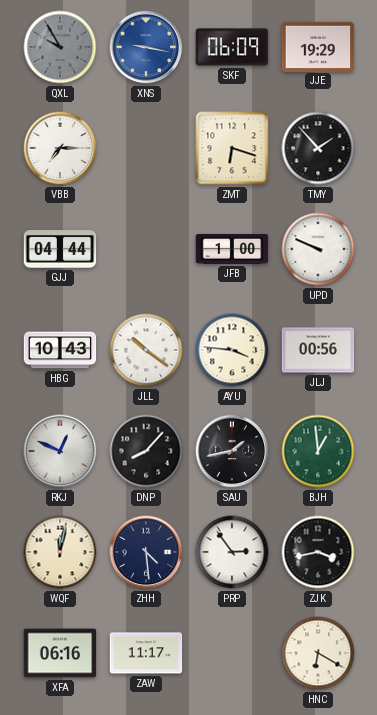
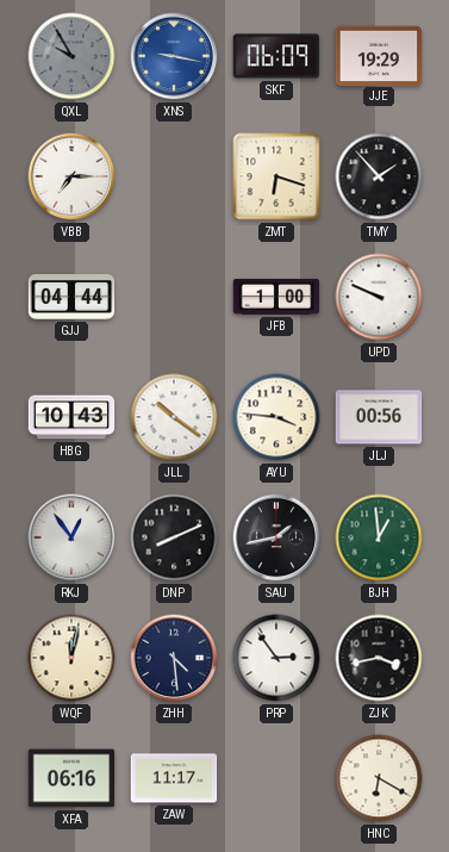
RKJ: 12:49 -> 12:54
DNP: 8:07 -> 8:11
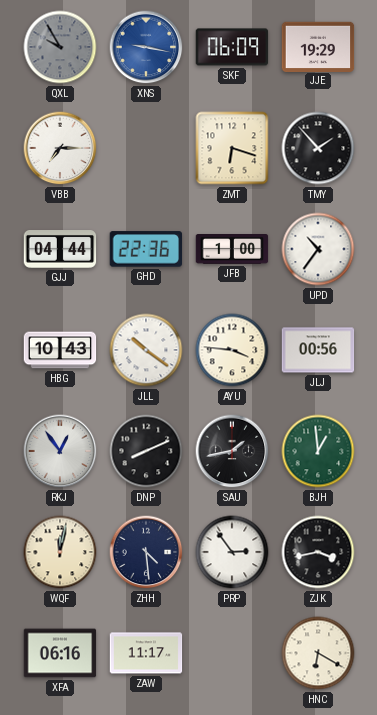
GHD: none -> 22:36
UPD: 9:49 -> 10:36
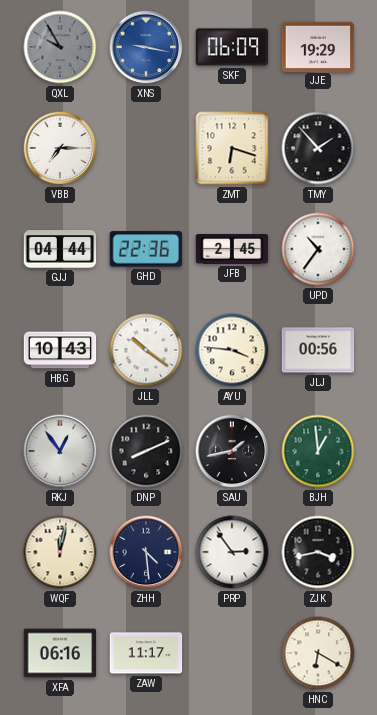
JFB: 1:00 -> 2:45
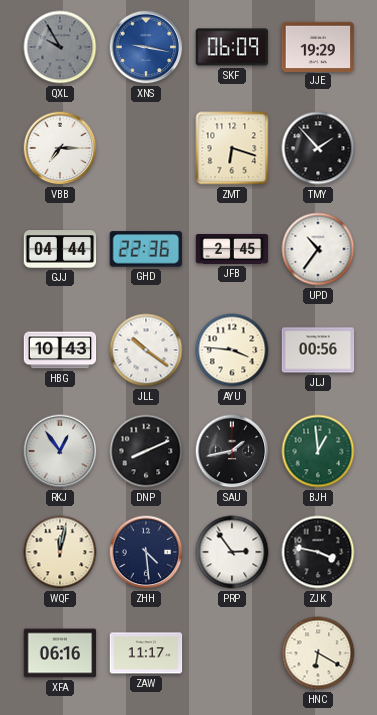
ZJK: 3:43 -> 3:47
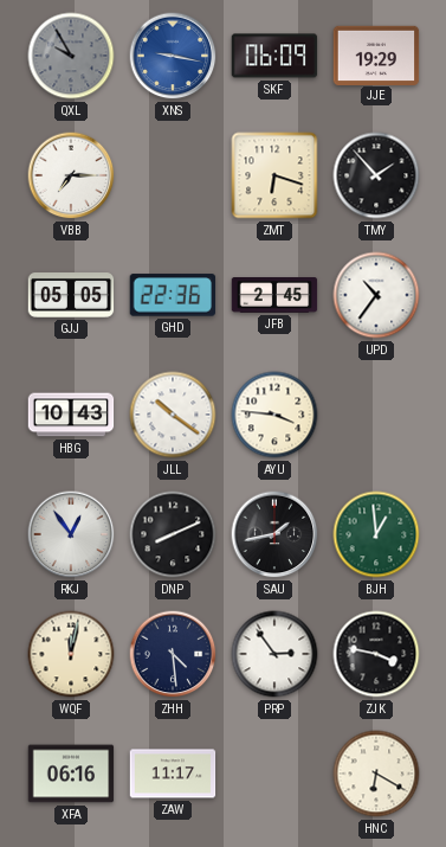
GJJ: 04:44 -> 05:05
JLJ: 00:56 -> none
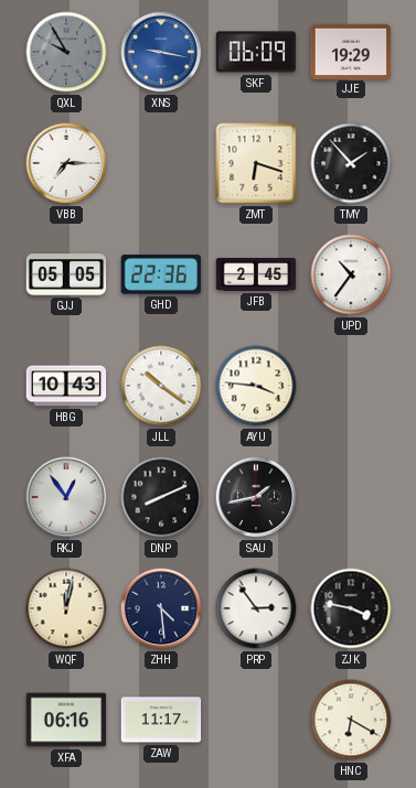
BJH: 12:59 -> none
